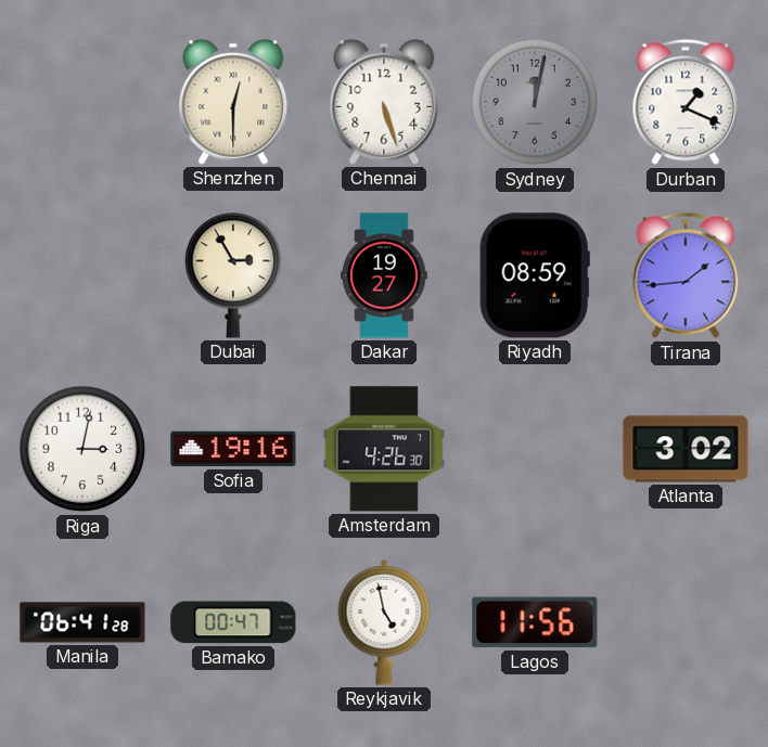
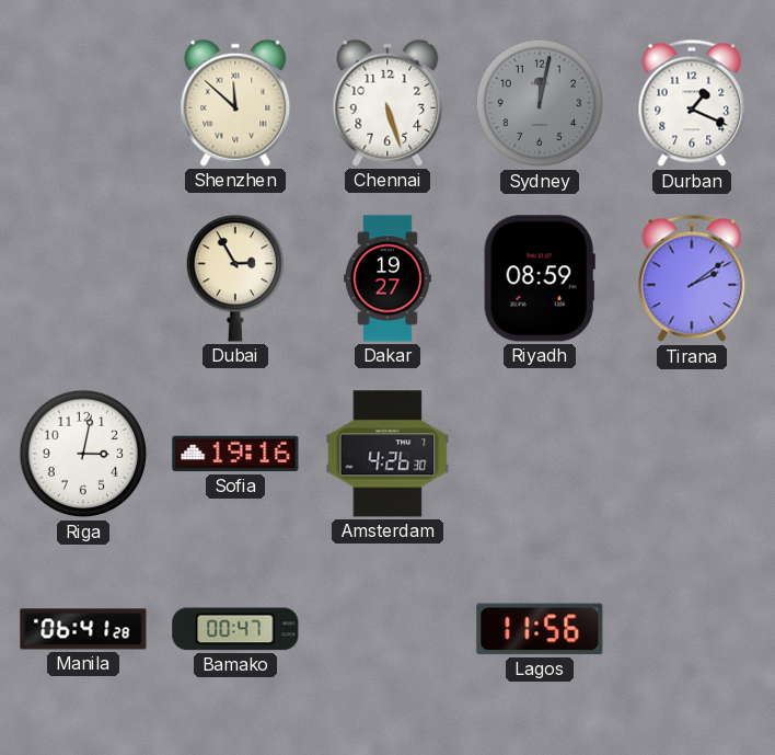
Shenzhen: 12:30 -> 11:52
Tirana: 1:44 -> 2:09
Atlanta: 3:02 -> none
Reykjavik: 4:58 -> none
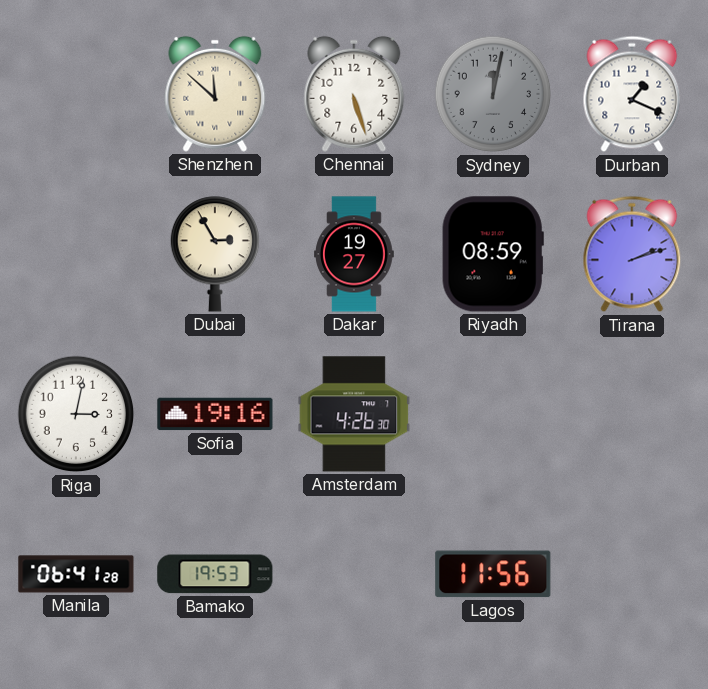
Tirana: 2:09 -> 2:12
Bamako: 00:47 -> 19:53
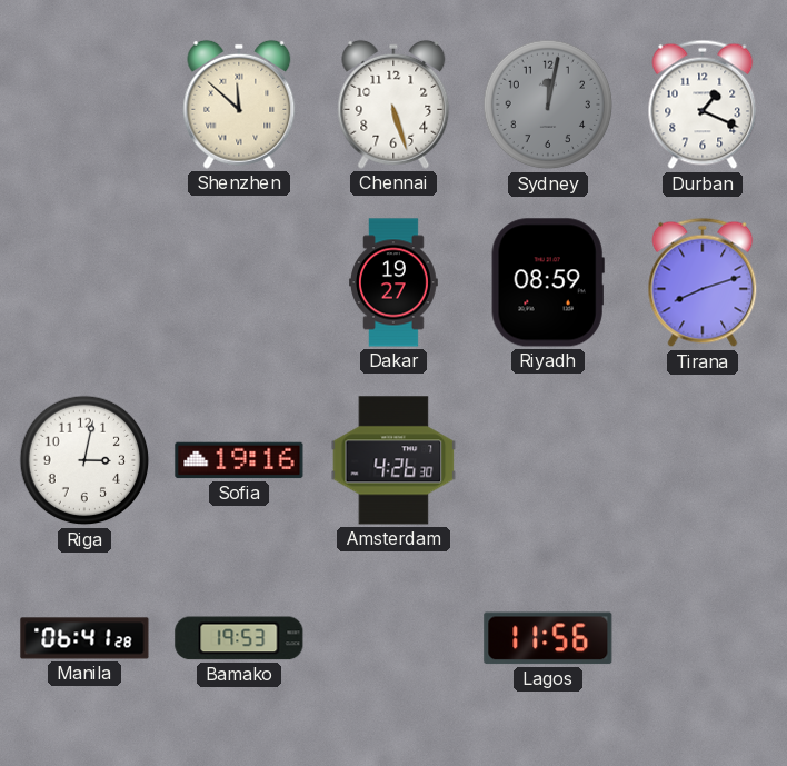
Dubai: 2:55 -> none
Tirana: 2:12 -> 8:12
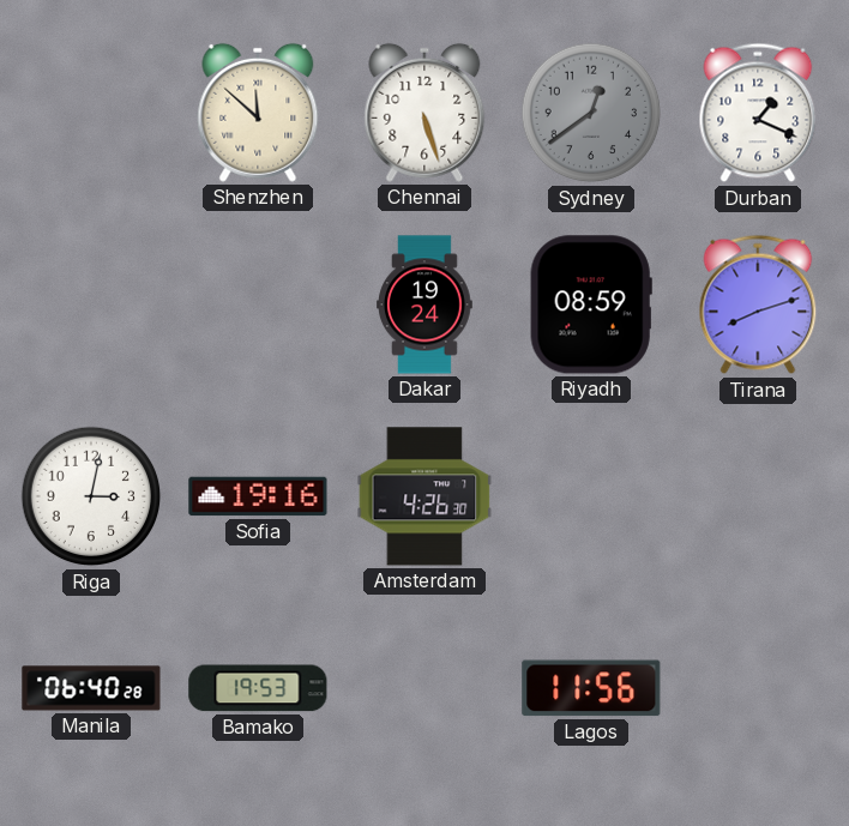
Sydney: 12:02 -> 12:39
Dakar: 19:27 -> 19:24
Manila: 06:41 -> 06:40
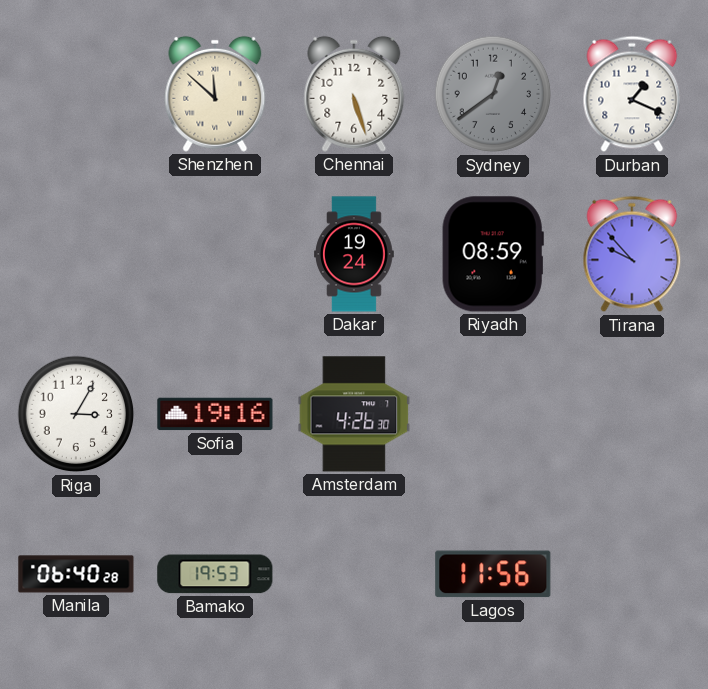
Tirana: 8:12 -> 9:53
Riga: 3:02 -> 3:05
